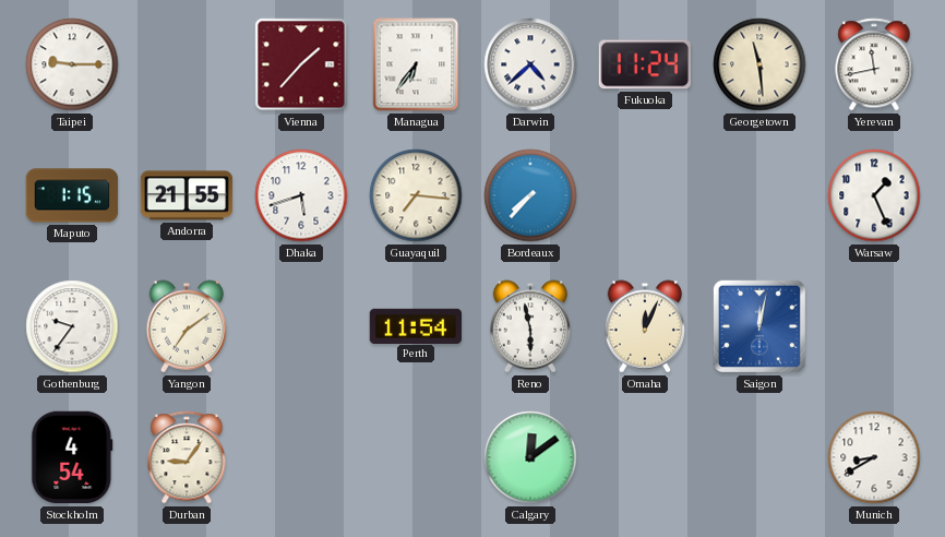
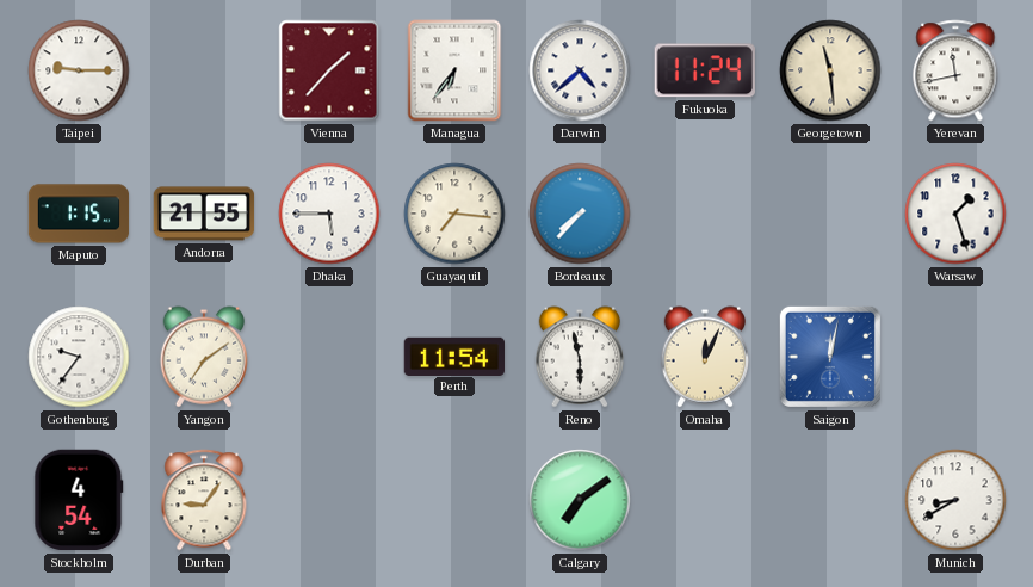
Dhaka: 5:42 -> 5:45
Warsaw: 1:26 -> 1:27
Calgary: 12:09 -> 7:09
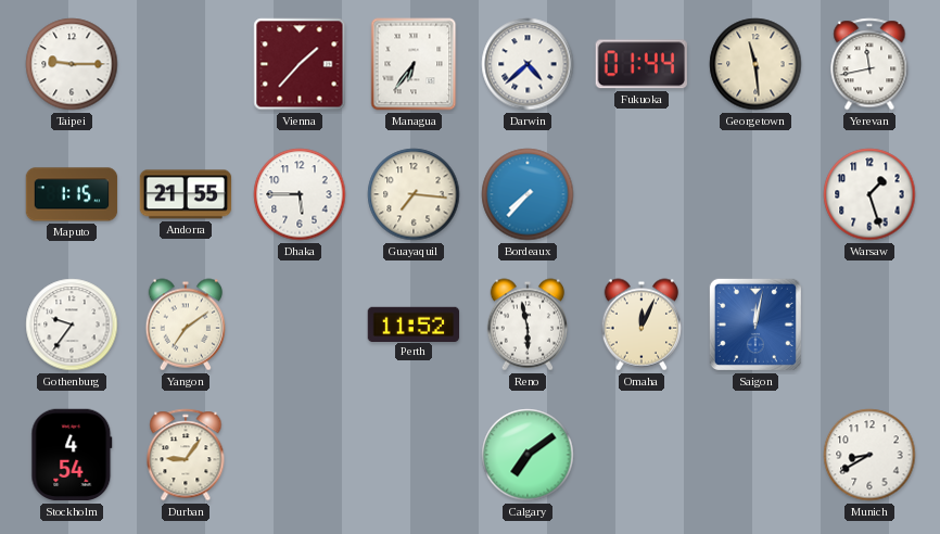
Fukuoka: 11:24 -> 01:44
Perth: 11:54 -> 11:52
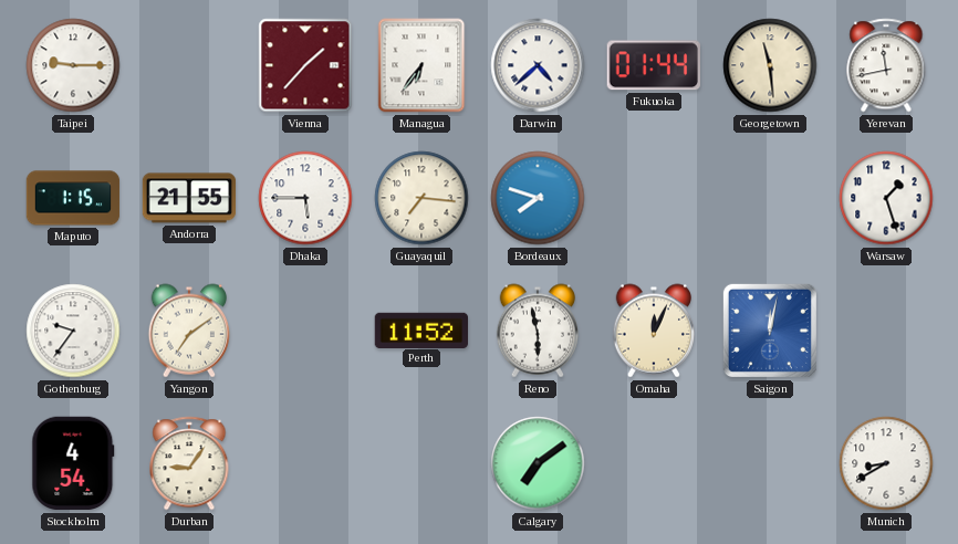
Bordeaux: 7:37 -> 7:48
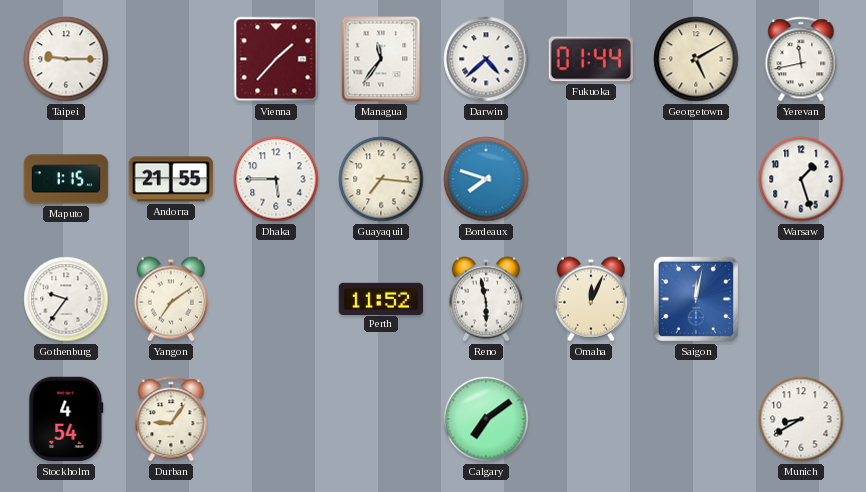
Managua: 6:36 -> 11:36
Georgetown: 11:29 -> 5:10
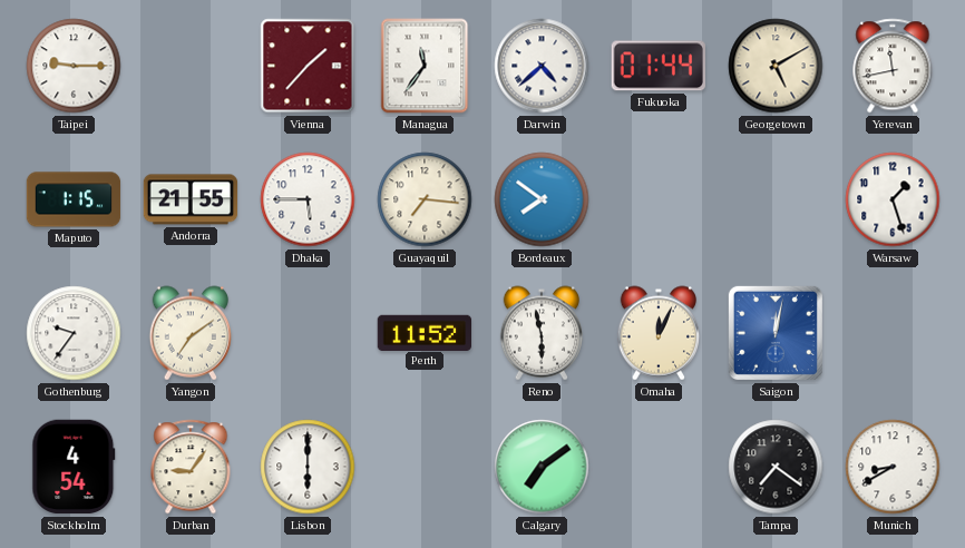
Bordeaux: 7:48 -> 7:51
Lisbon: none -> 6:00
Tampa: none -> 7:21
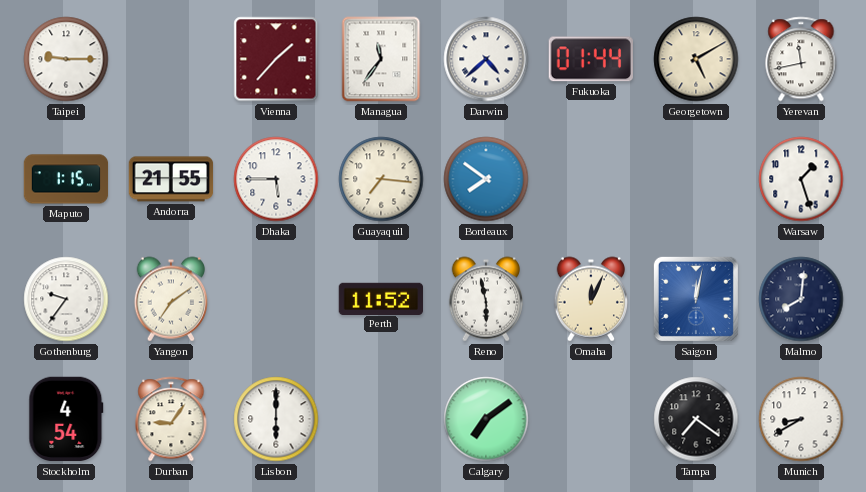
Malmo: none -> 8:01
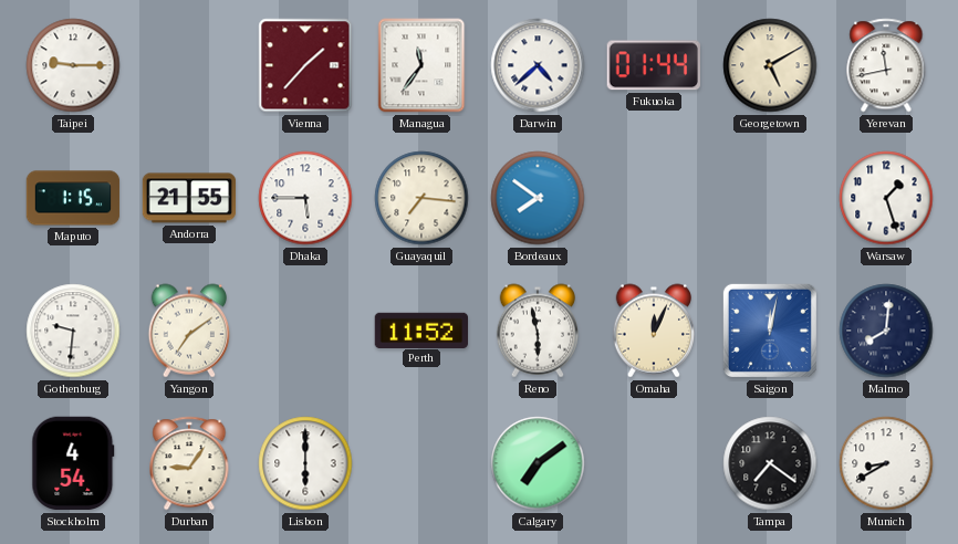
Gothenburg: 9:36 -> 9:31
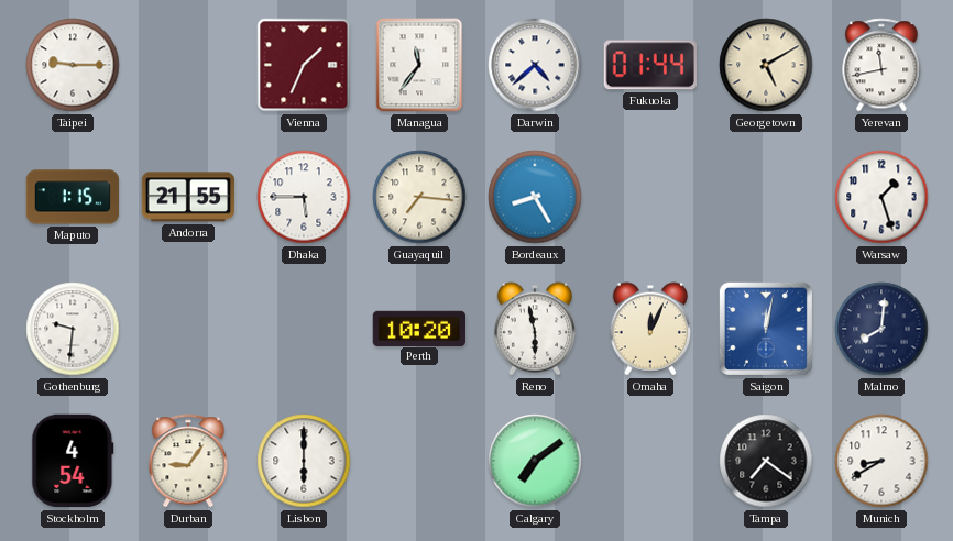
Vienna: 1:37 -> 1:34
Bordeaux: 7:51 -> 8:25
Yangon: 7:09 -> none
Perth: 11:52 -> 10:20
